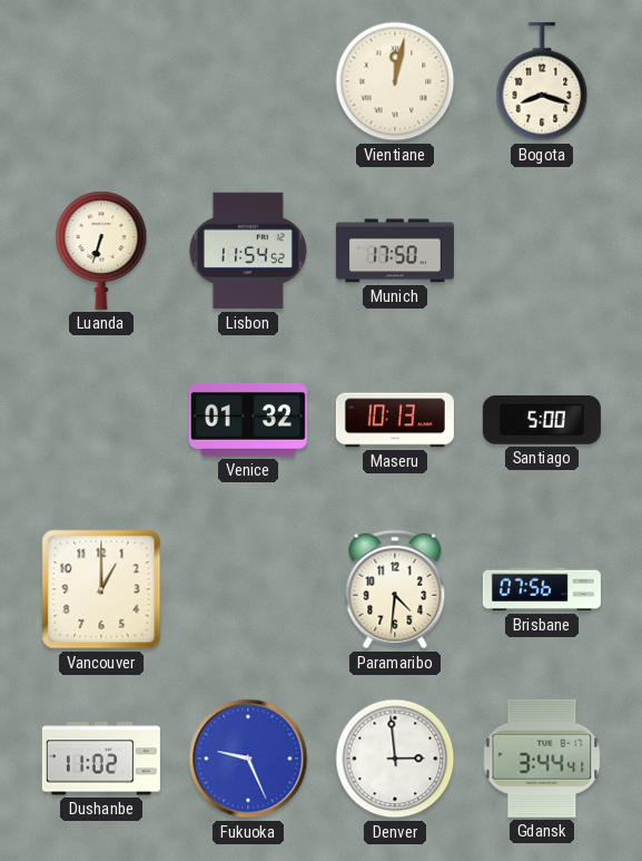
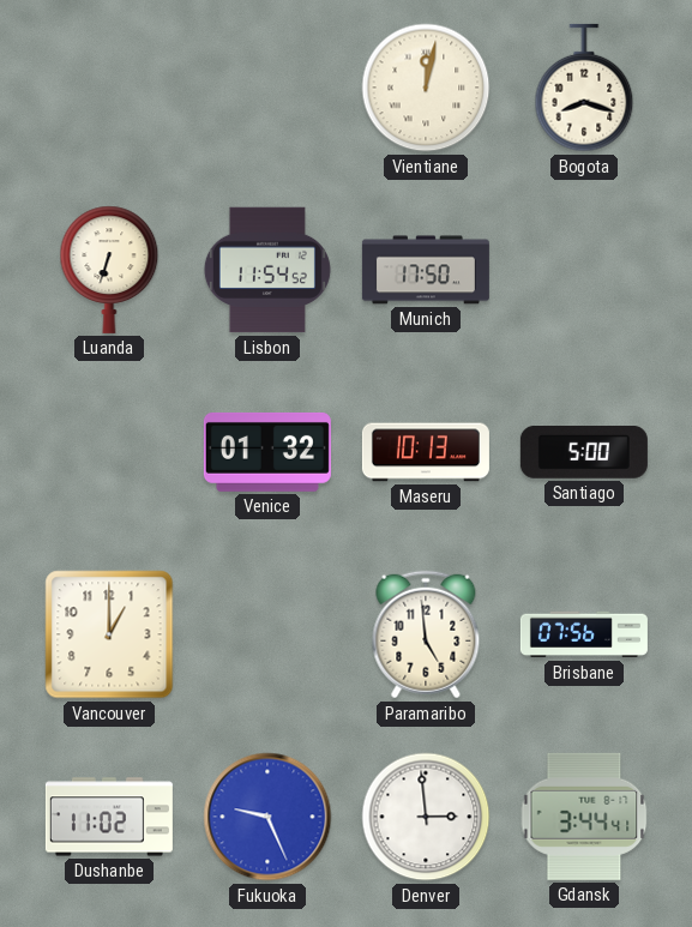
Paramaribo: 4:31 -> 4:59
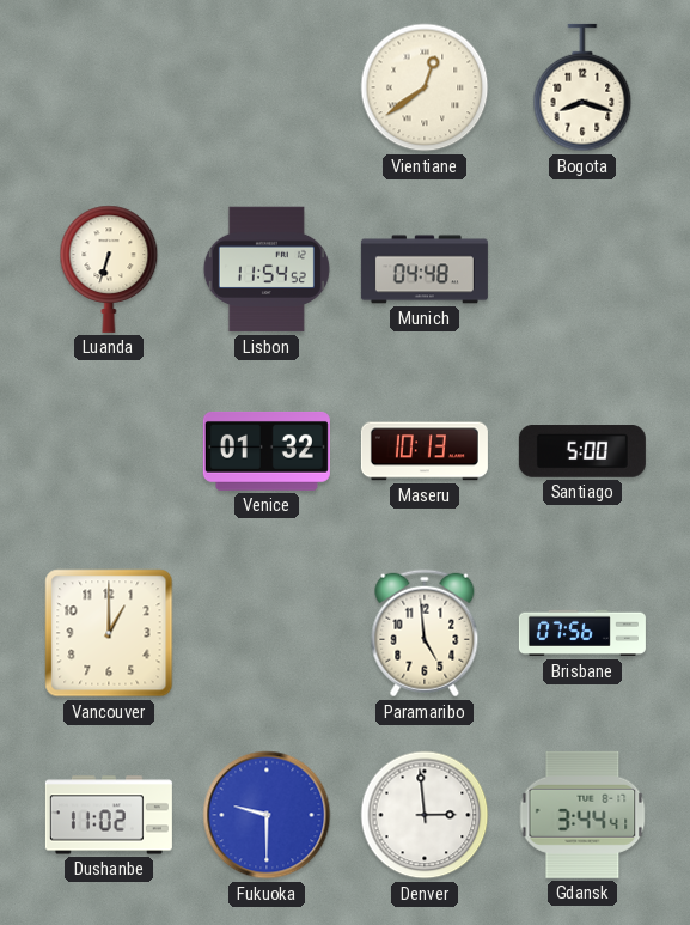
Vientiane: 12:02 -> 12:39
Munich: 17:50 -> 04:48
Fukuoka: 9:26 -> 9:30
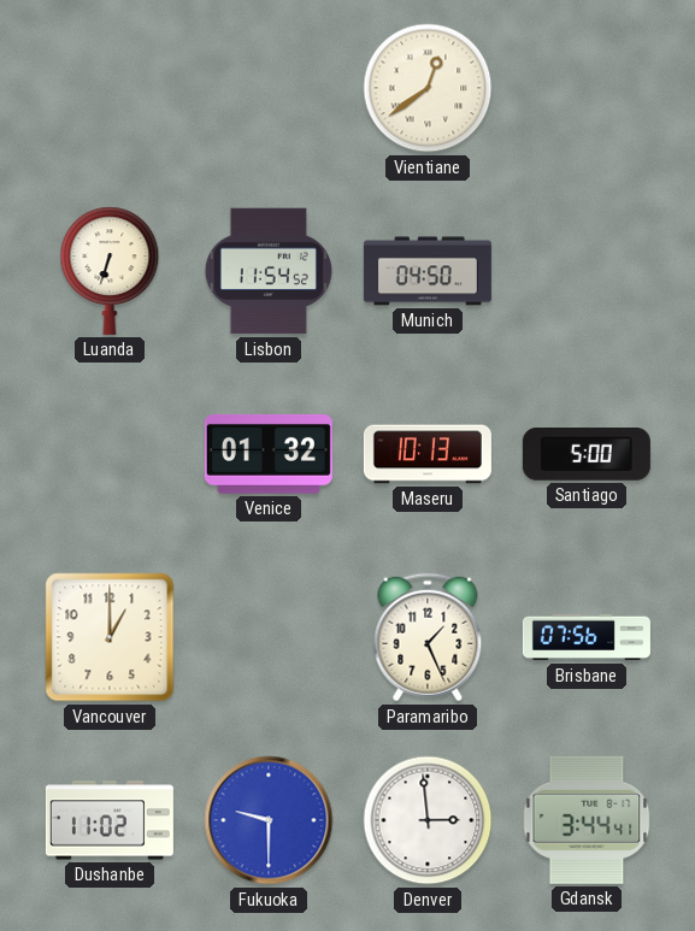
Bogota: 8:18 -> none
Munich: 04:48 -> 04:50
Paramaribo: 4:59 -> 1:26
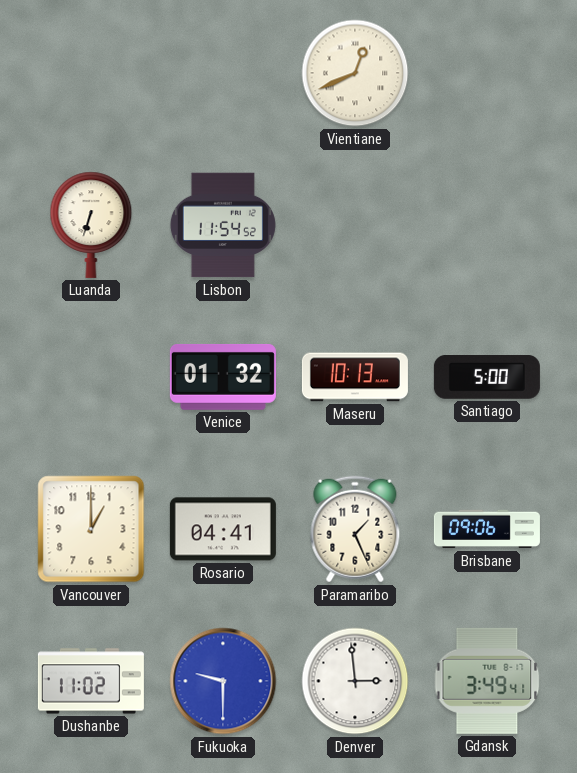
Vientiane: 12:39 -> 12:41
Munich: 04:50 -> none
Rosario: none -> 04:41
Brisbane: 07:56 -> 09:06
Gdansk: 3:44 -> 3:49
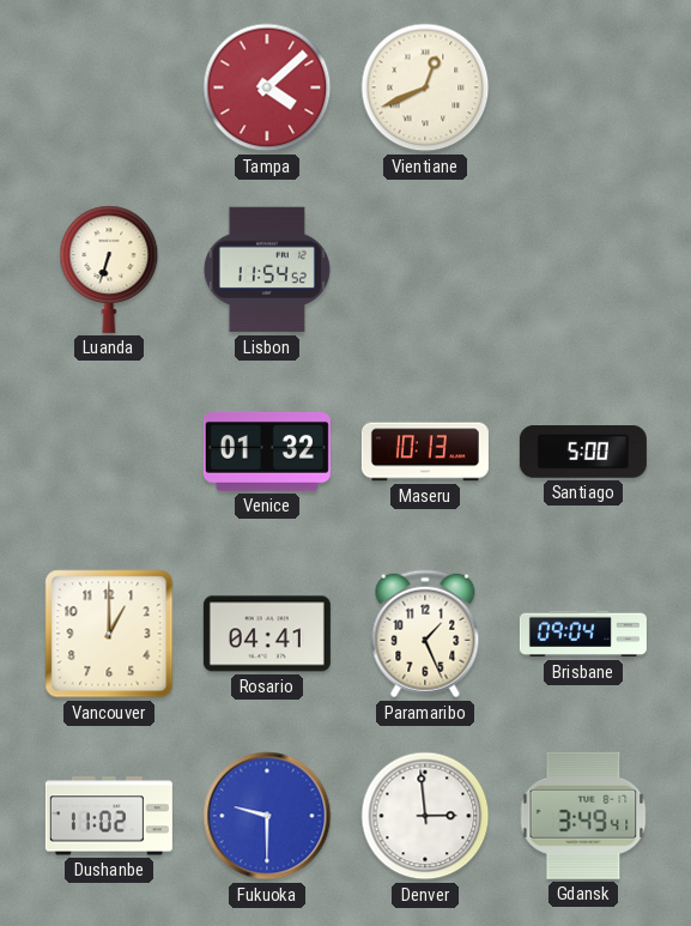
Tampa: none -> 4:08
Brisbane: 09:06 -> 09:04
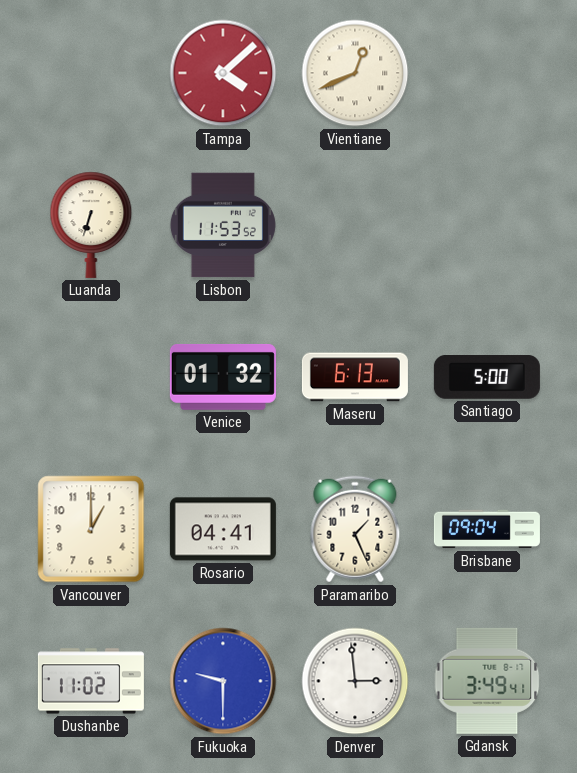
Lisbon: 11:54 -> 11:53
Maseru: 10:13 -> 6:13
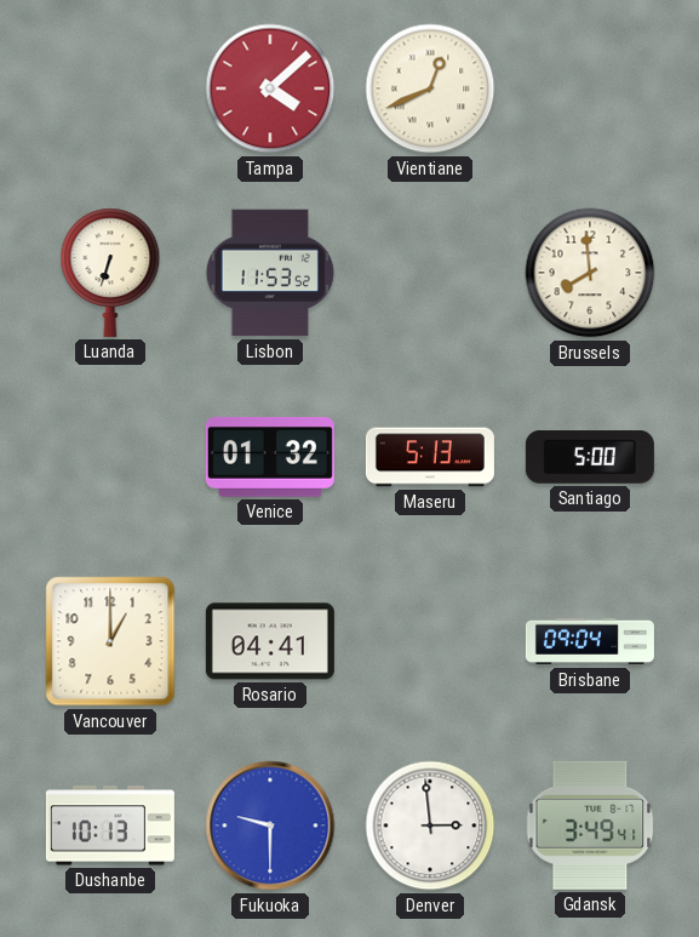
Brussels: none -> 7:59
Maseru: 6:13 -> 5:13
Paramaribo: 1:26 -> none
Dushanbe: 11:02 -> 10:13
